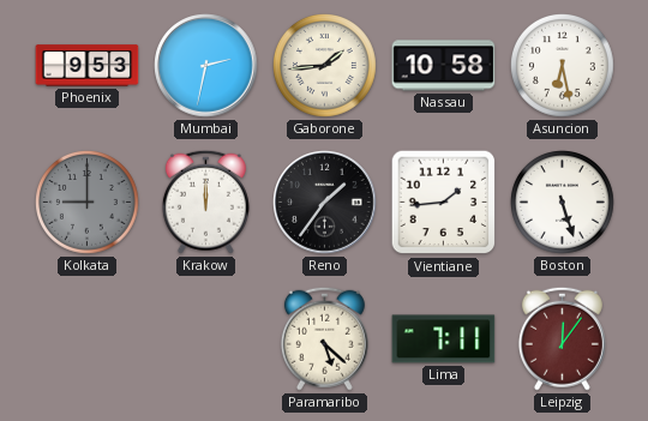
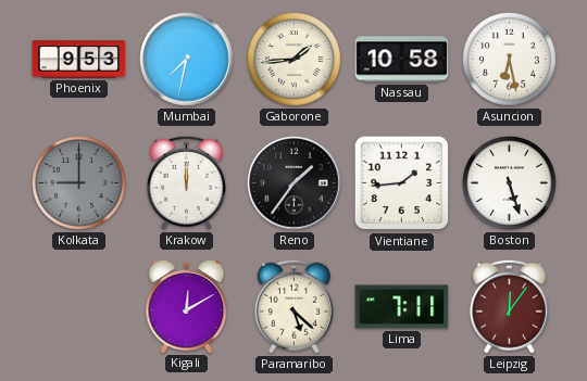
Mumbai: 2:32 -> 7:32
Kigali: none -> 12:10
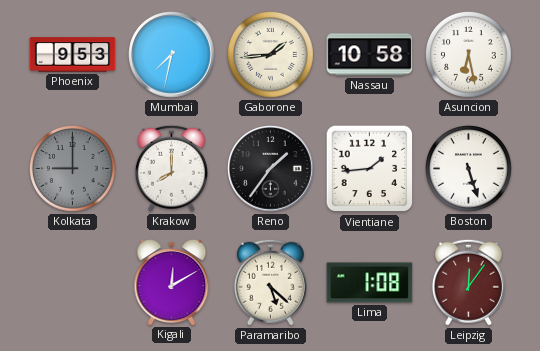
Krakow: 12:00 -> 8:00
Lima: 7:11 -> 1:08
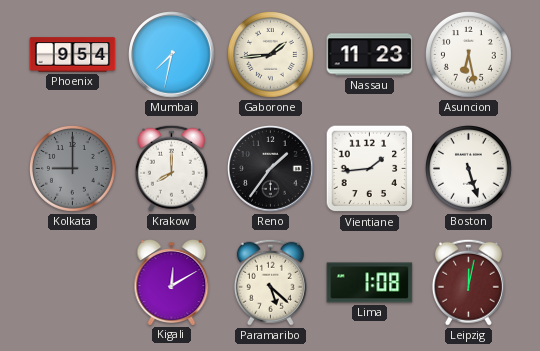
Phoenix: 9:53 -> 9:54
Nassau: 10:58 -> 11:23
Leipzig: 12:06 -> 12:02
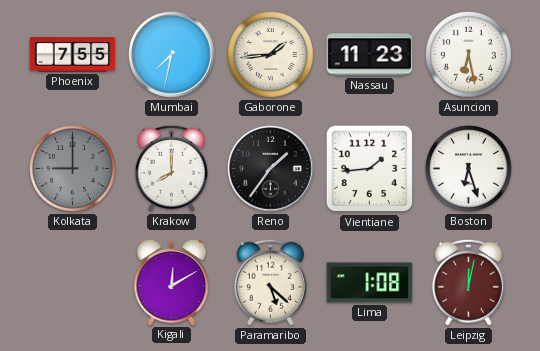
Phoenix: 9:54 -> 7:55
Boston: 5:27 -> 6:27
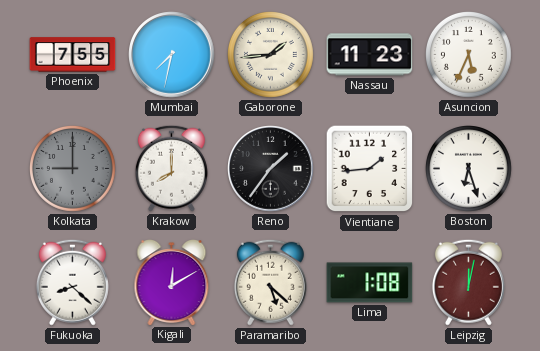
Asuncion: 6:28 -> 5:34
Fukuoka: none -> 8:22
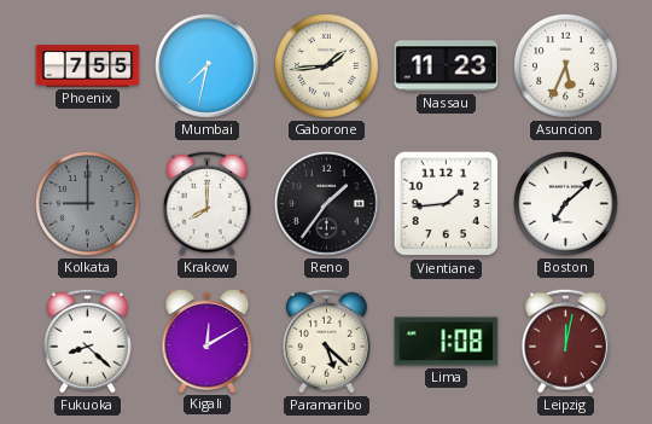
Boston: 6:27 -> 7:08
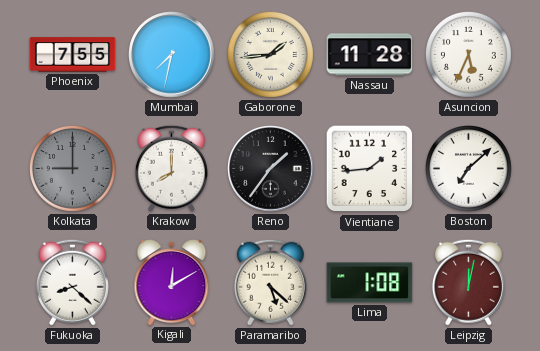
Nassau: 11:23 -> 11:28
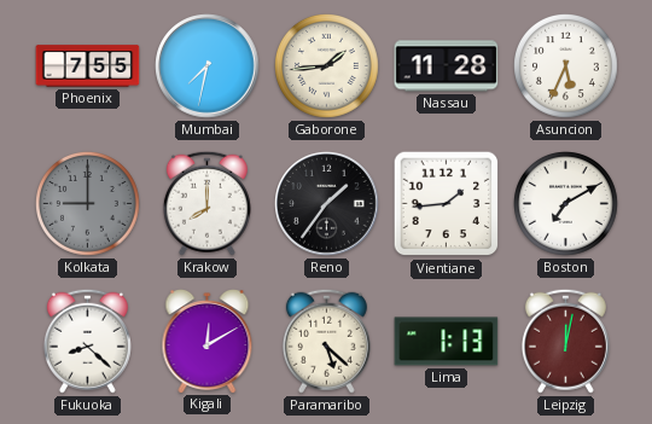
Boston: 7:08 -> 7:10
Lima: 1:08 -> 1:13
